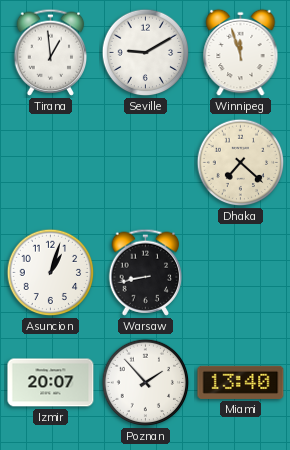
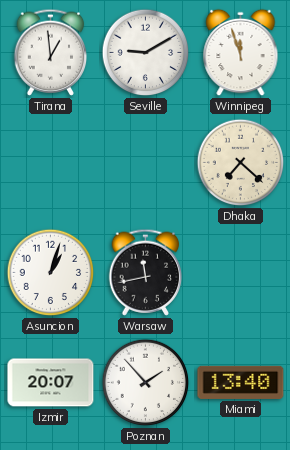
Warsaw: 8:43 -> 11:43
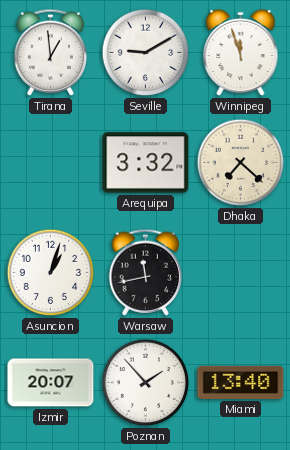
Arequipa: none -> 3:32
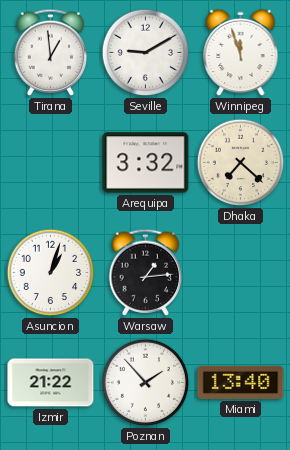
Warsaw: 11:43 -> 1:14
Izmir: 20:07 -> 21:22
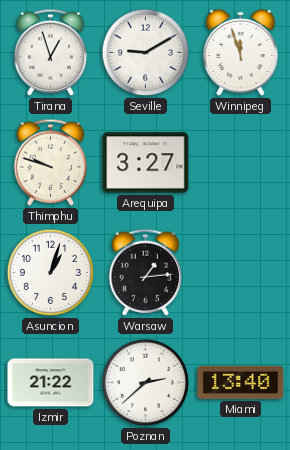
Tirana: 12:59 -> 12:57
Thimphu: none -> 9:48
Arequipa: 3:32 -> 3:27
Dhaka: 7:22 -> none
Poznan: 1:53 -> 2:38
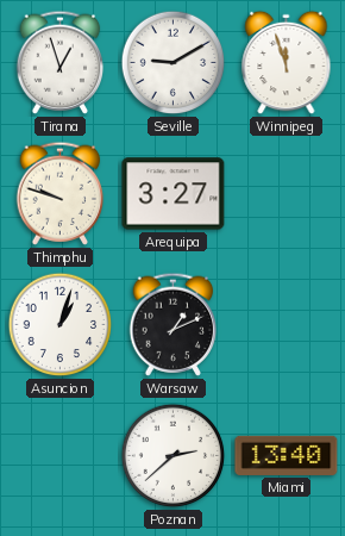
Warsaw: 1:14 -> 1:11
Izmir: 21:22 -> none
